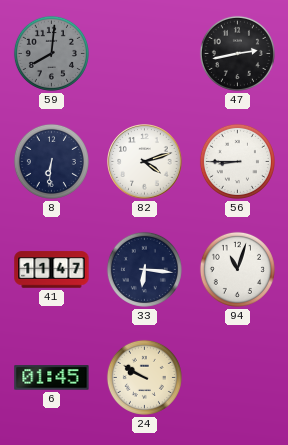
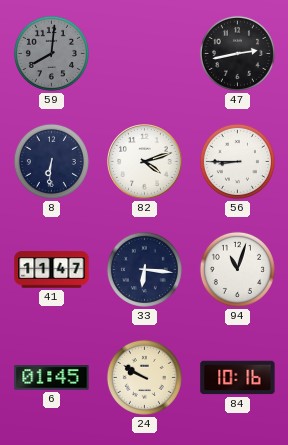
84: none -> 10:16
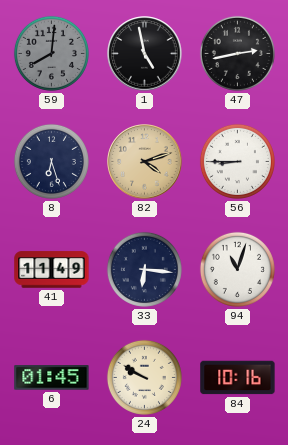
1: none -> 4:58
8: 6:31 -> 6:27
82 dial: white -> champagne
41: 11:47 -> 11:49
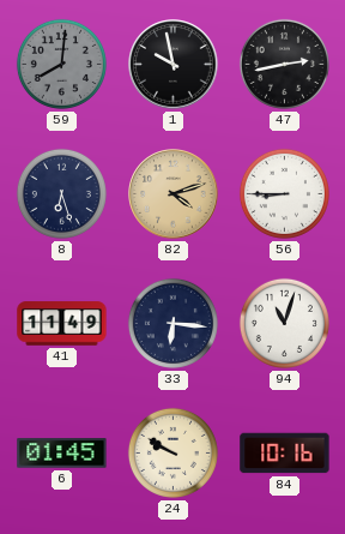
1: 4:58 -> 9:58
